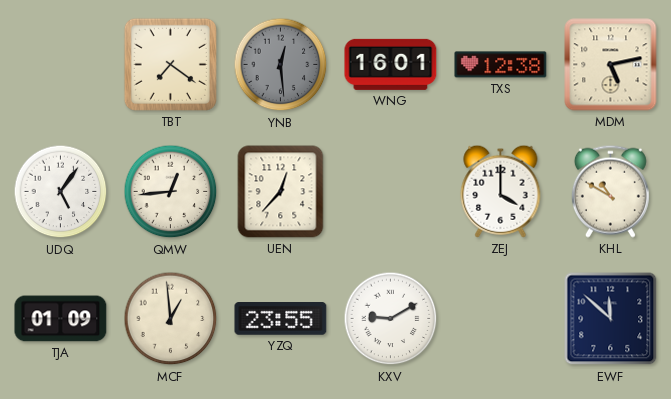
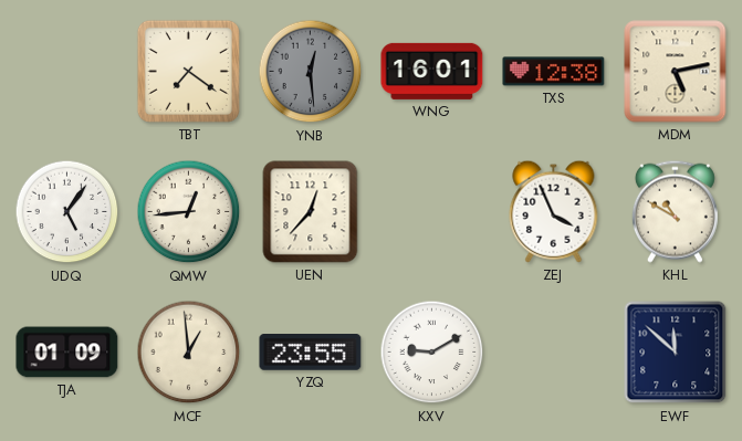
ZEJ: 4:00 -> 3:56
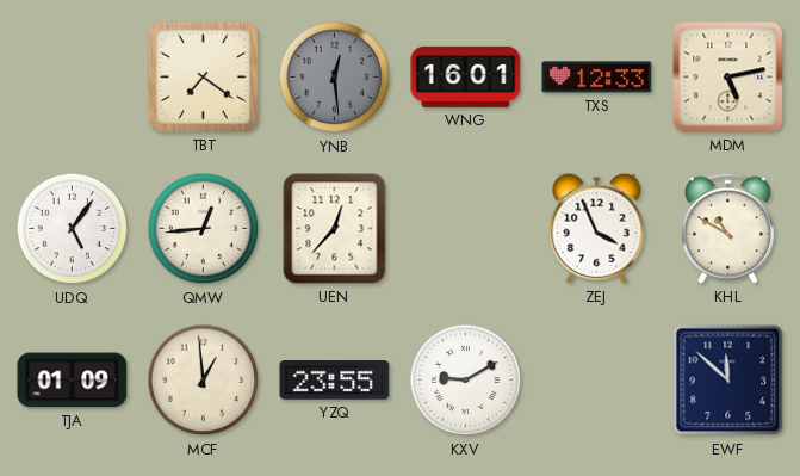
TXS: 12:38 -> 12:33
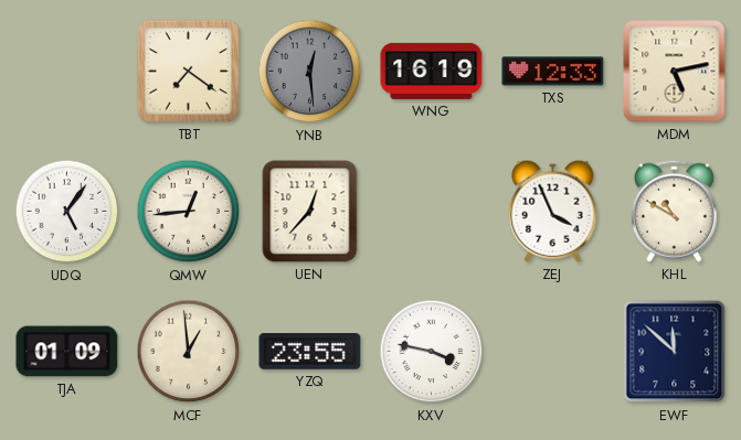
WNG: 16:01 -> 16:19
KXV: 9:10 -> 3:47
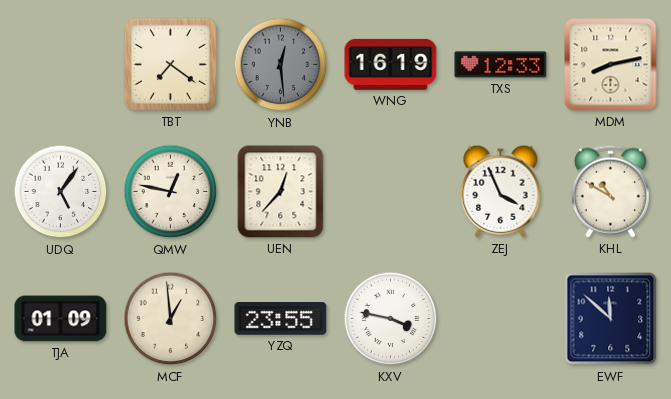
MDM: 5:13 -> 8:13
QMW: 12:44 -> 12:47
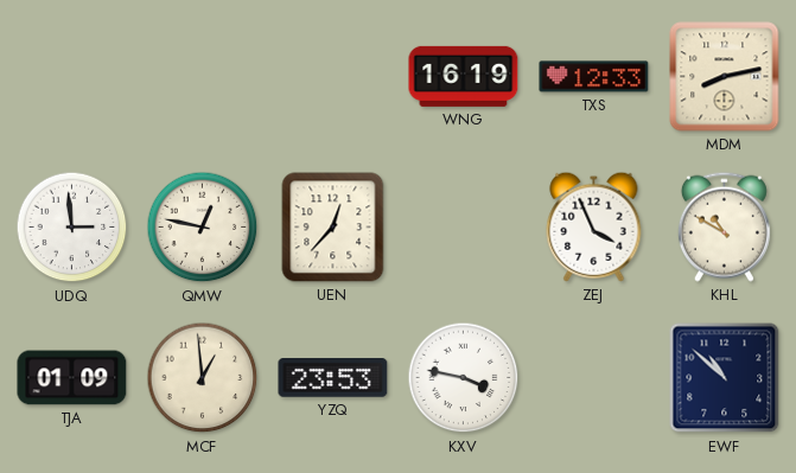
TBT: 7:21 -> none
YNB: 12:29 -> none
UDQ: 5:06 -> 2:59
YZQ: 23:55 -> 23:53
EWF: 11:52 -> 10:52
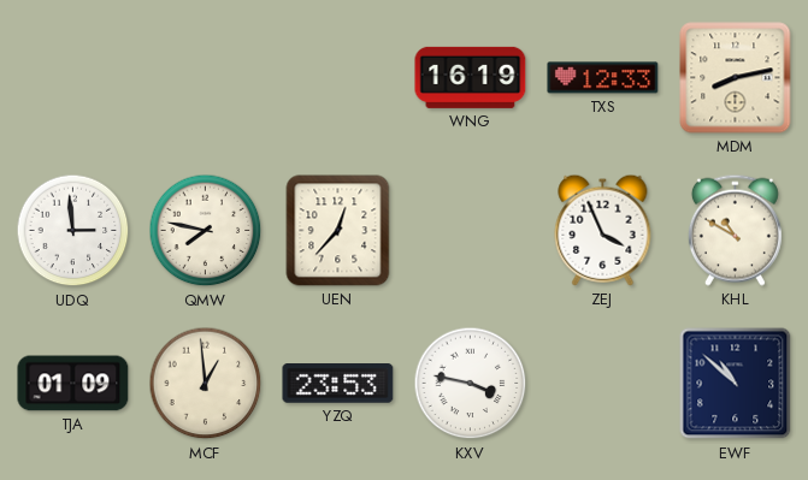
QMW: 12:47 -> 7:47
